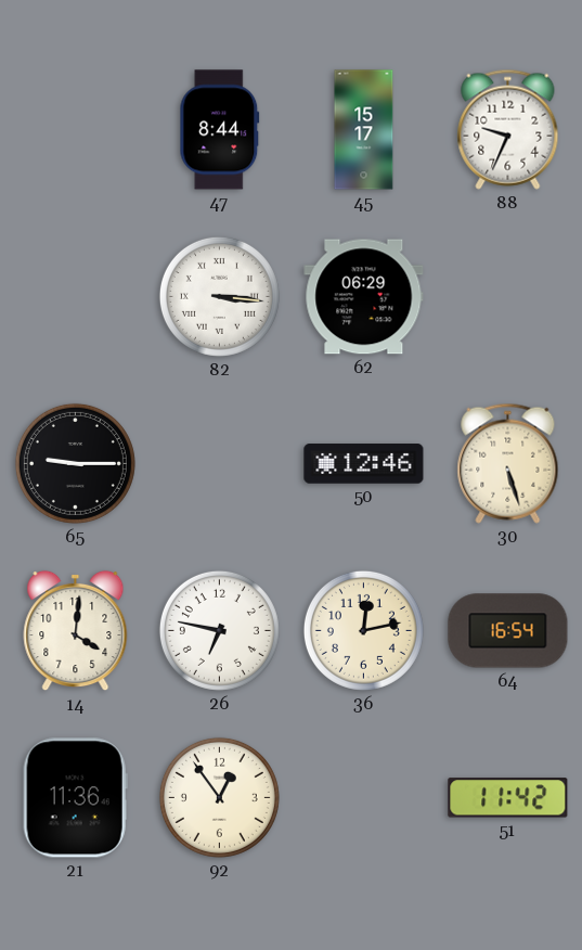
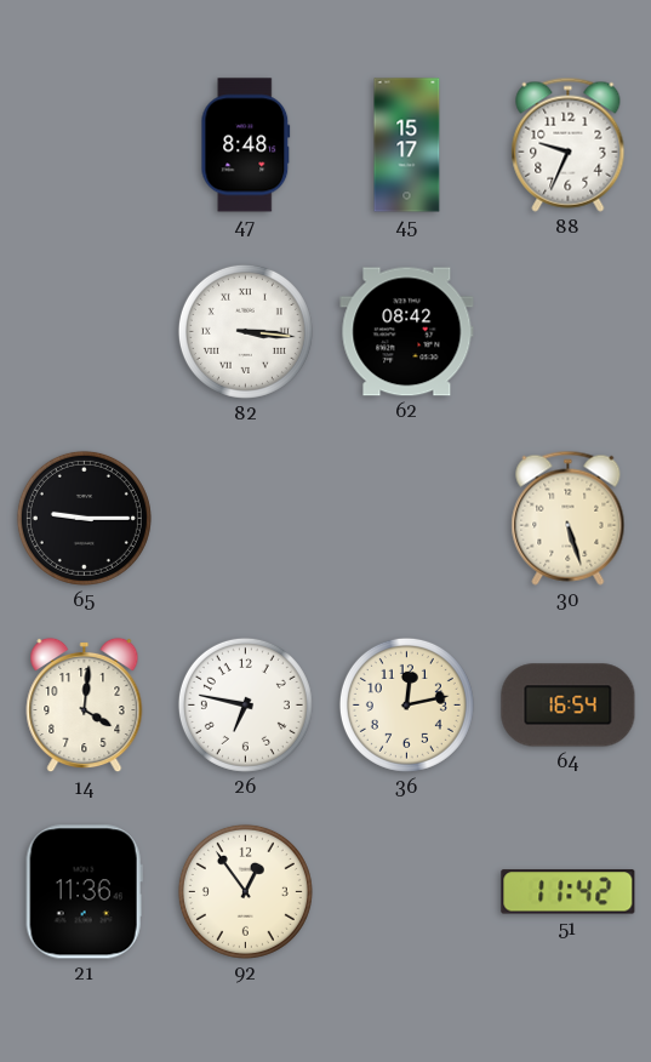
47: 8:44 -> 8:48
62: 06:29 -> 08:42
50: 12:46 -> none
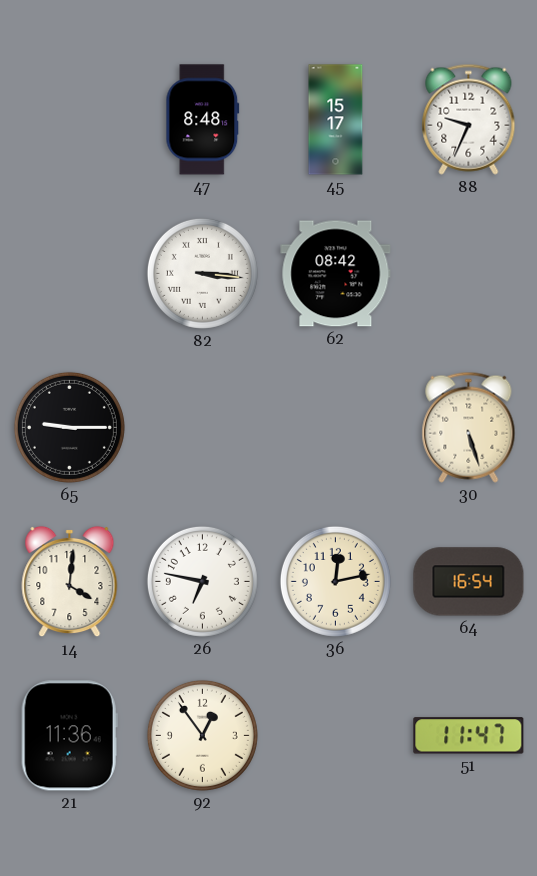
51: 11:42 -> 11:47
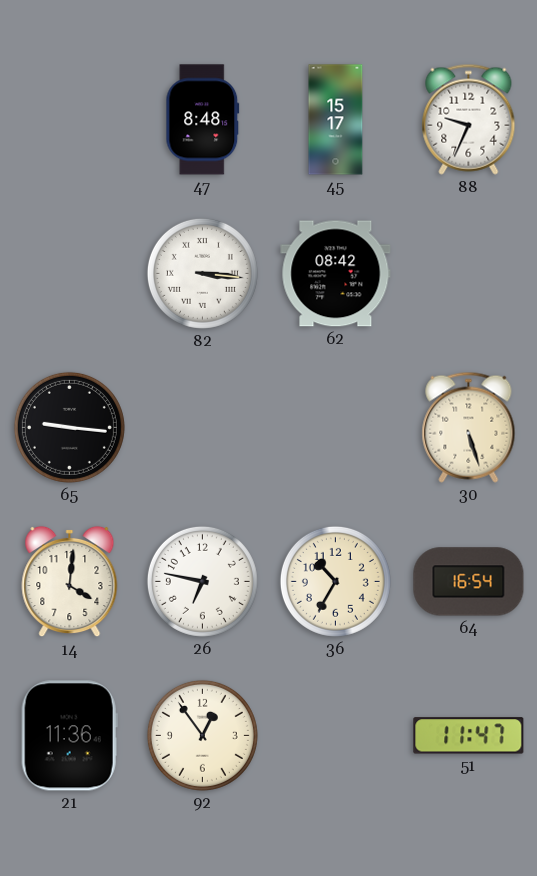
65: 9:15 -> 9:16
36: 12:13 -> 10:35
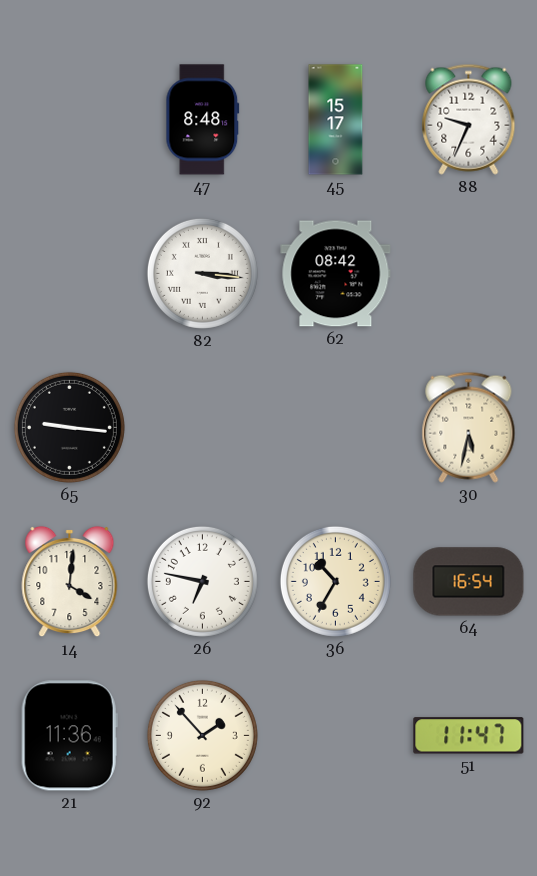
30: 5:27 -> 5:32
92: 12:54 -> 1:53
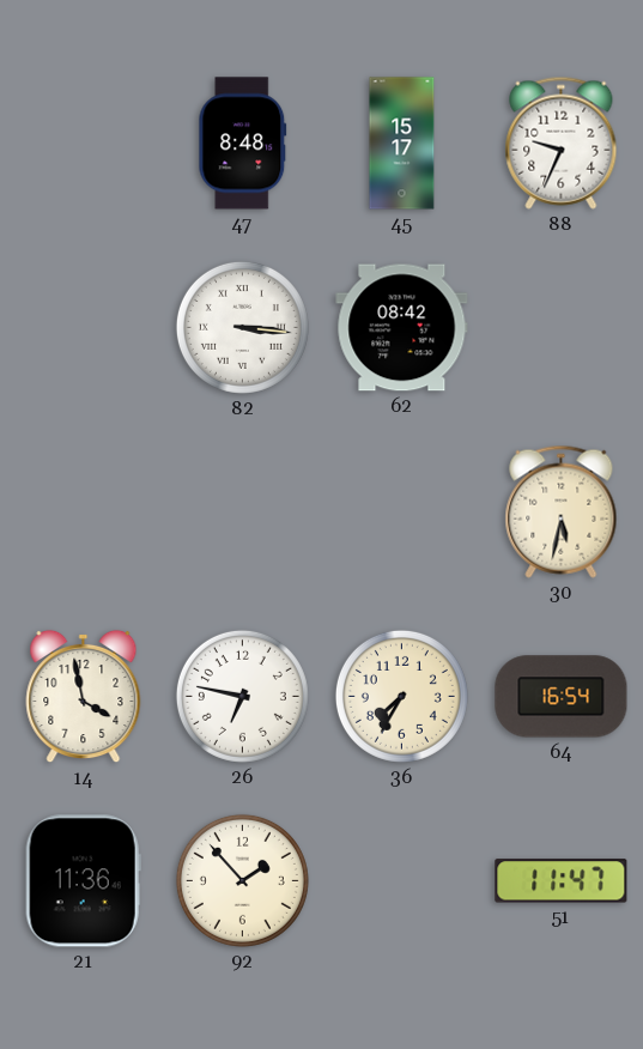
65: 9:16 -> none
14: 4:01 -> 3:58
36: 10:35 -> 7:35
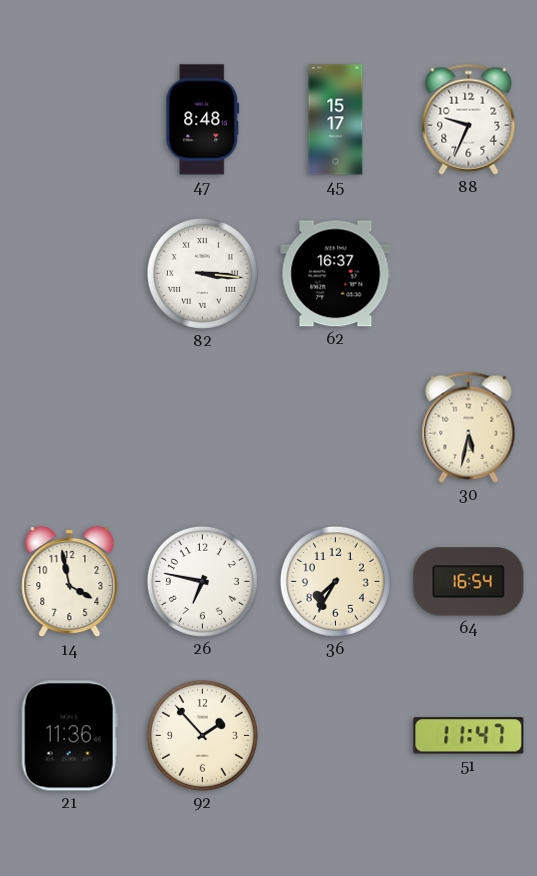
62: 08:42 -> 16:37
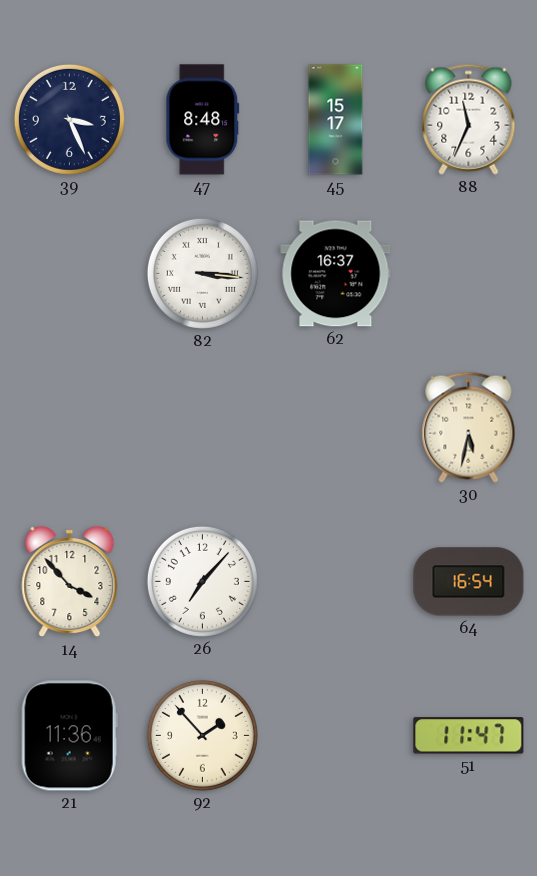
39: none -> 3:26
88: 9:34 -> 11:34
14: 3:58 -> 3:53
26: 6:47 -> 7:07
36: 7:35 -> none
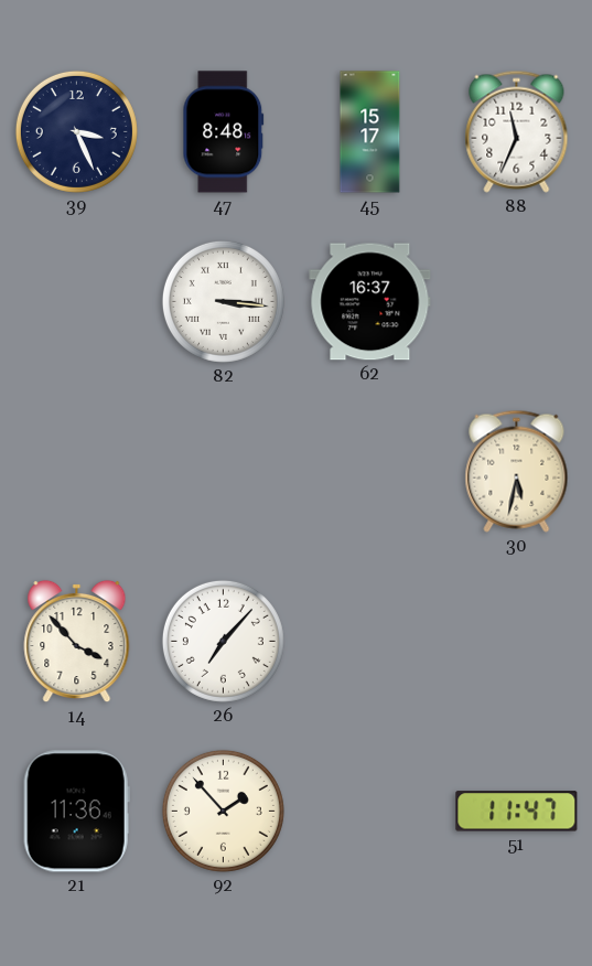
64: 16:54 -> none
